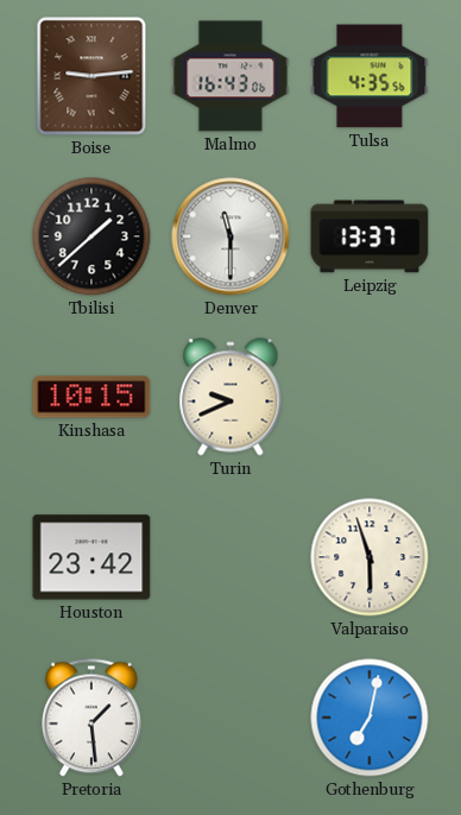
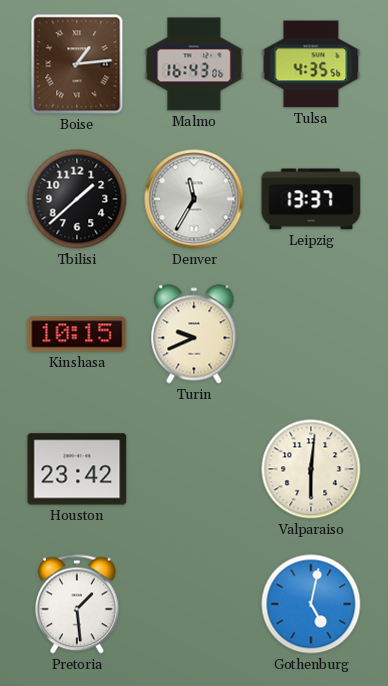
Boise: 9:14 -> 1:14
Denver: 11:30 -> 11:35
Valparaiso: 5:57 -> 6:01
Gothenburg: 7:02 -> 5:02
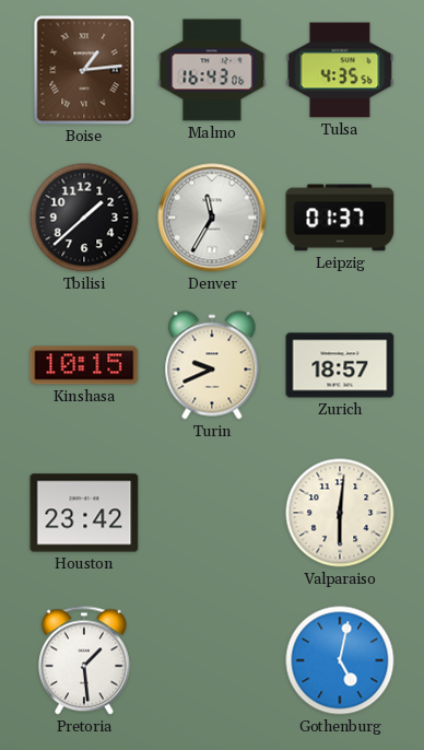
Leipzig: 13:37 -> 01:37
Zurich: none -> 18:57
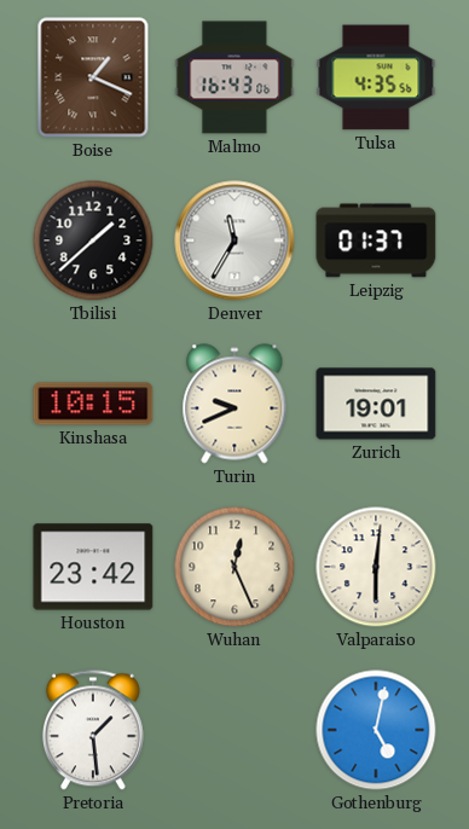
Boise: 1:14 -> 1:19
Zurich: 18:57 -> 19:01
Wuhan: none -> 12:26
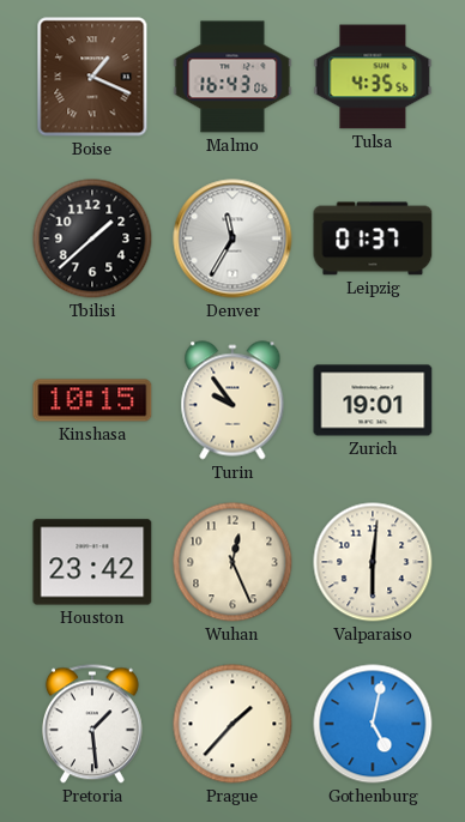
Turin: 9:41 -> 9:54
Prague: none -> 1:37
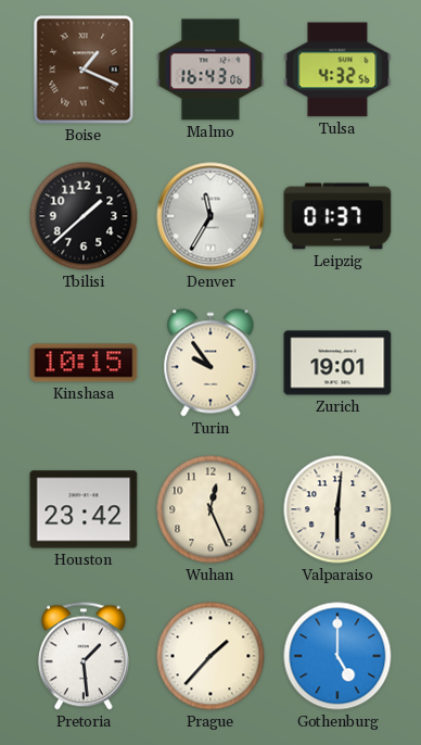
Tulsa: 4:35 -> 4:32
Gothenburg: 5:02 -> 5:00
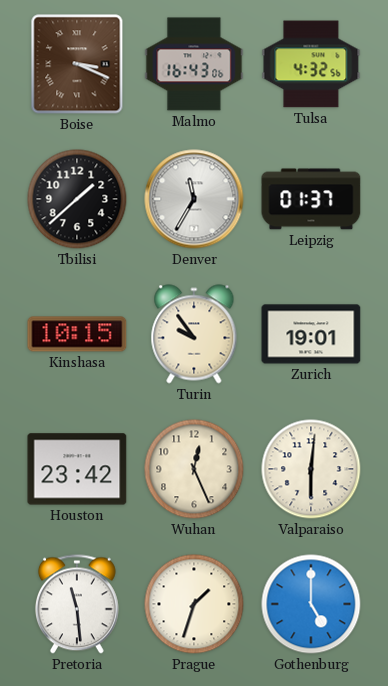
Boise: 1:19 -> 3:19
Pretoria: 1:29 -> 11:29
Prague: 1:37 -> 1:33
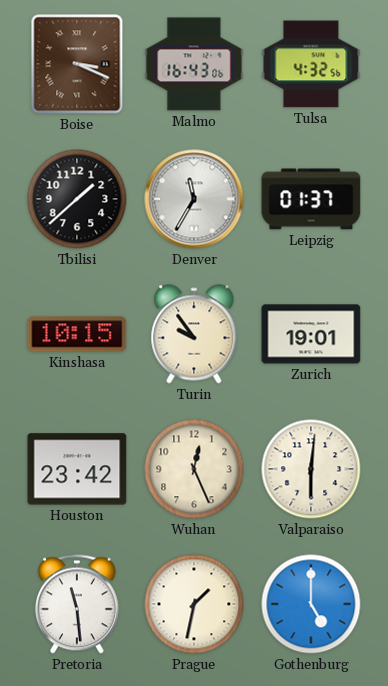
Prague: 1:33 -> 1:32
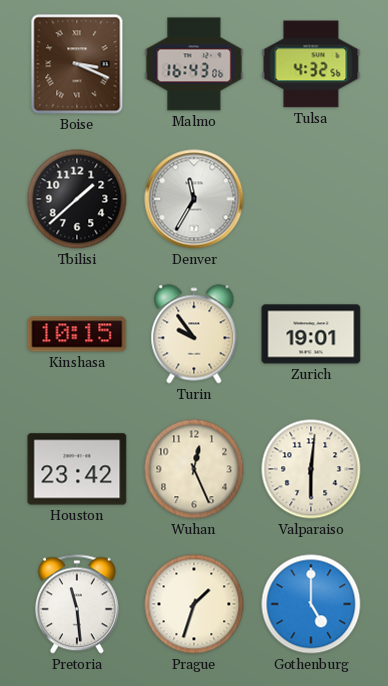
Leipzig: 01:37 -> none
Prague: 1:32 -> 1:33
